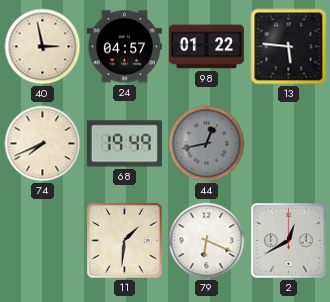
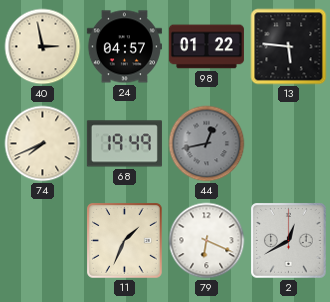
11: 1:31 -> 1:34
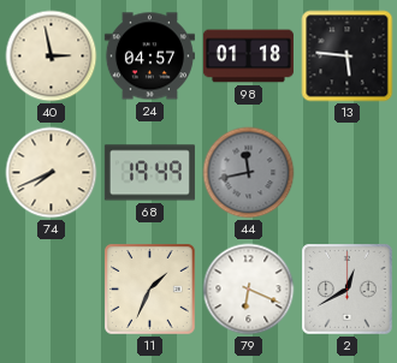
98: 01:22 -> 01:18
44: 12:43 -> 11:43
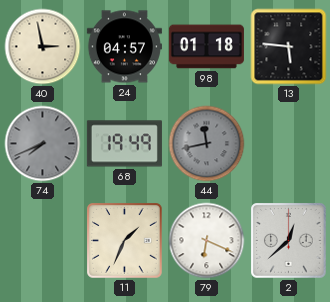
74 dial: cream -> grey
2: 12:40 -> 12:38
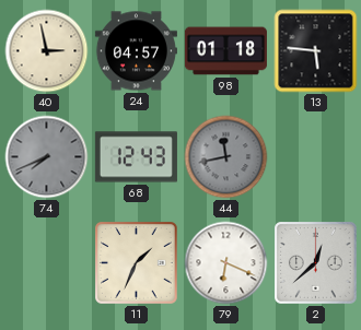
68: 19:49 -> 12:43
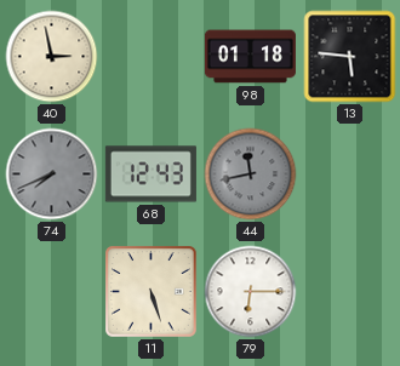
24: 04:57 -> none
11: 1:34 -> 5:27
79: 6:19 -> 6:15
2: 12:38 -> none
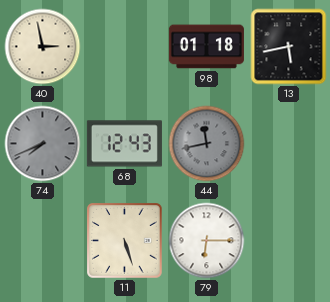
13: 5:46 -> 5:43
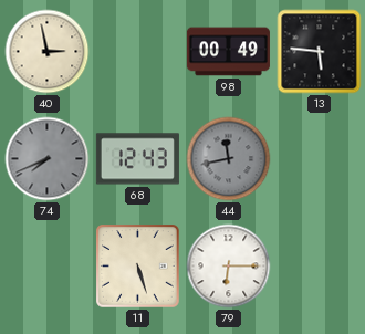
98: 01:18 -> 00:49
13: 5:43 -> 5:46
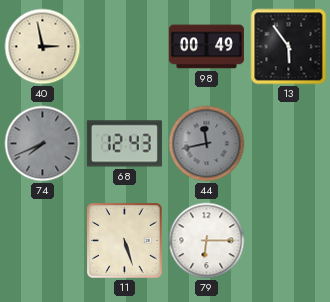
13: 5:46 -> 5:54
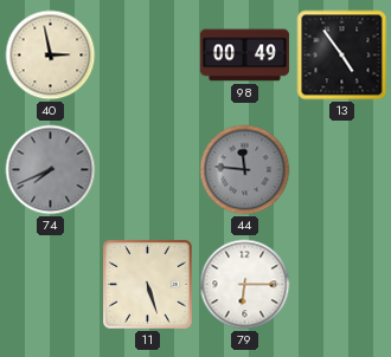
13: 5:54 -> 4:54
68: 12:43 -> none
44: 11:43 -> 11:46
